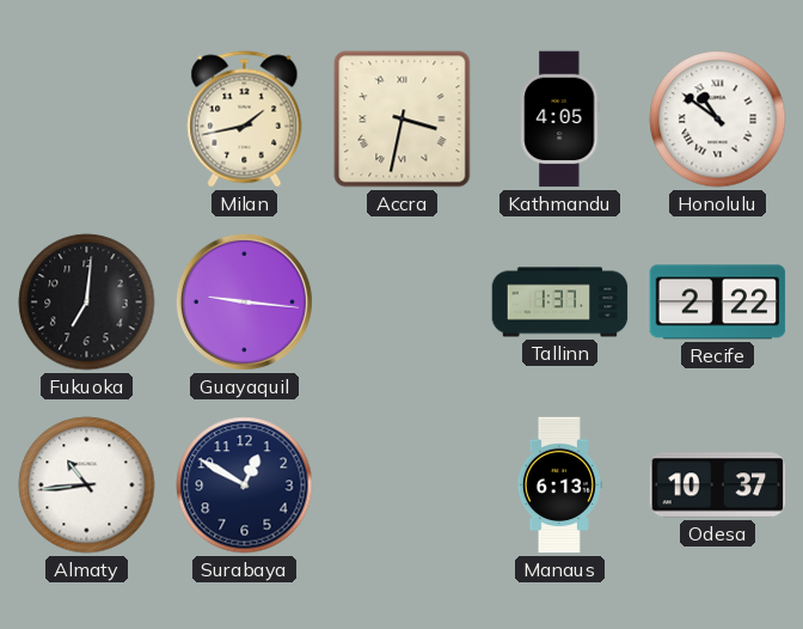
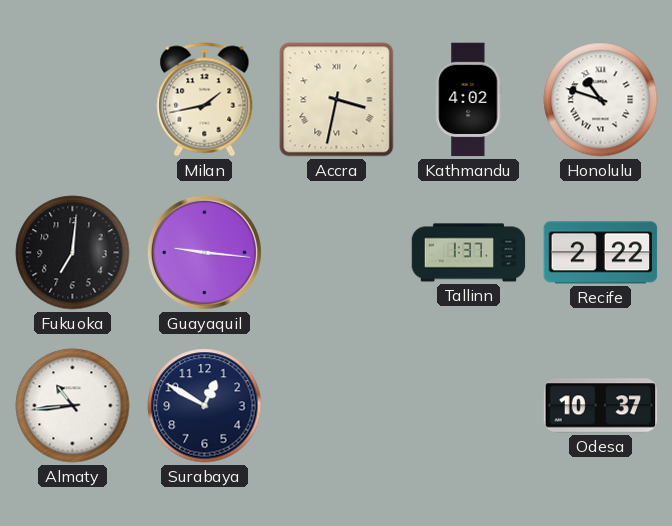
Kathmandu: 4:05 -> 4:02
Honolulu: 10:51 -> 10:48
Manaus: 6:13 -> none
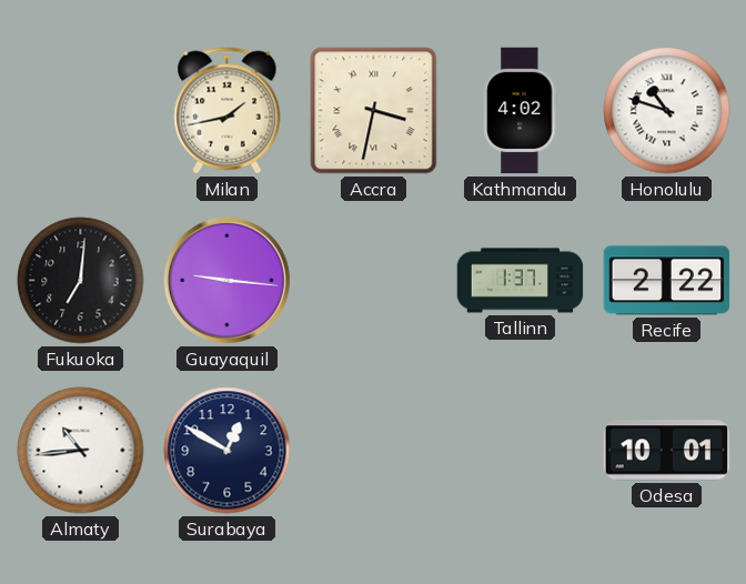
Odesa: 10:37 -> 10:01
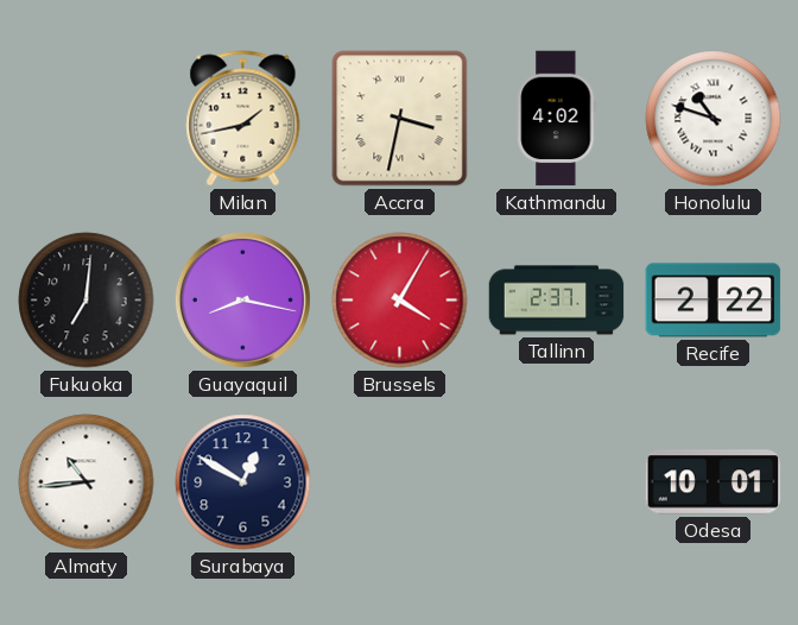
Guayaquil: 9:16 -> 8:17
Brussels: none -> 4:05
Tallinn: 1:37 -> 2:37
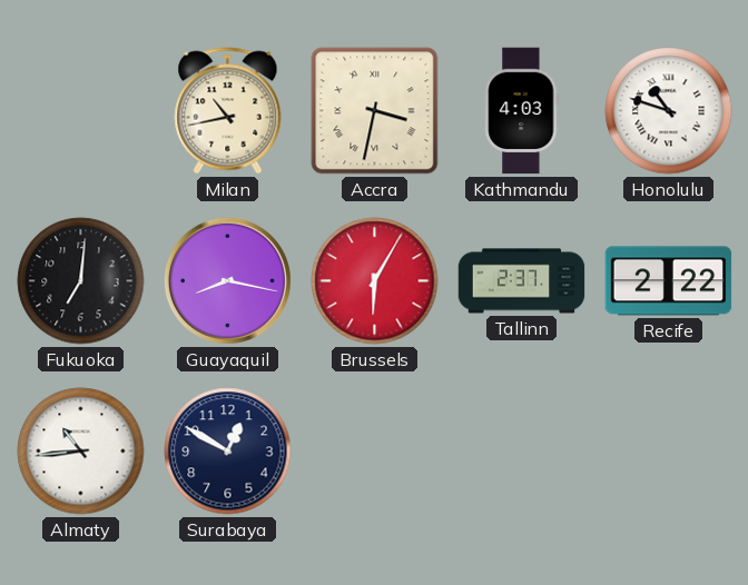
Milan: 1:43 -> 10:43
Kathmandu: 4:02 -> 4:03
Brussels: 4:05 -> 6:05
Odesa: 10:01 -> none
